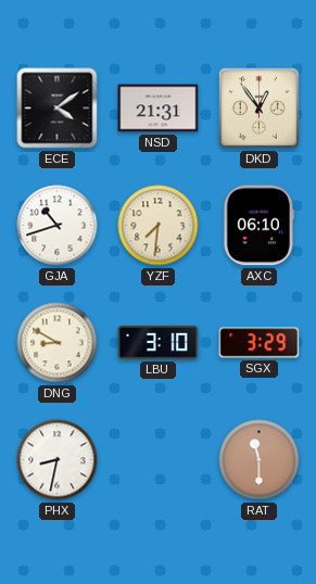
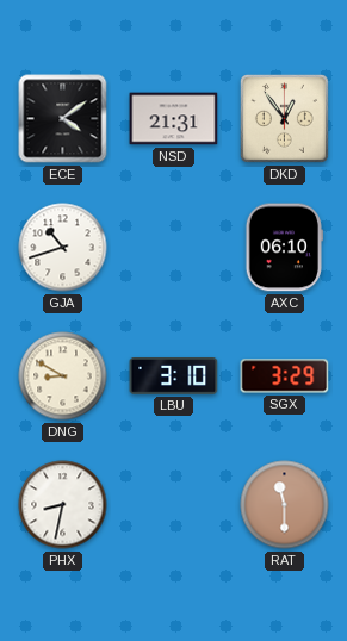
YZF: 7:31 -> none
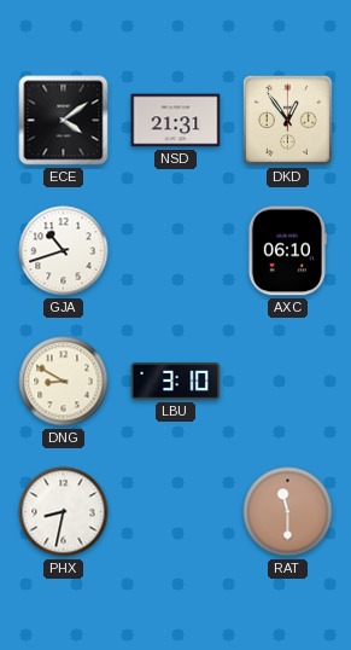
SGX: 3:29 -> none
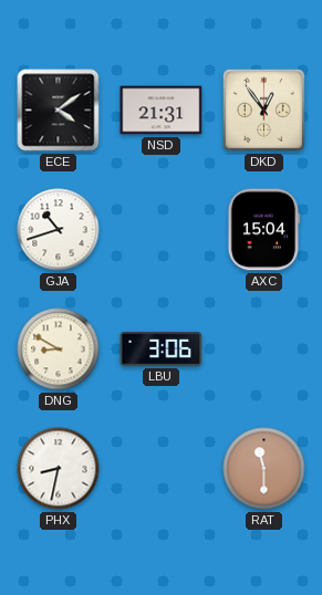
AXC: 06:10 -> 15:04
LBU: 3:10 -> 3:06
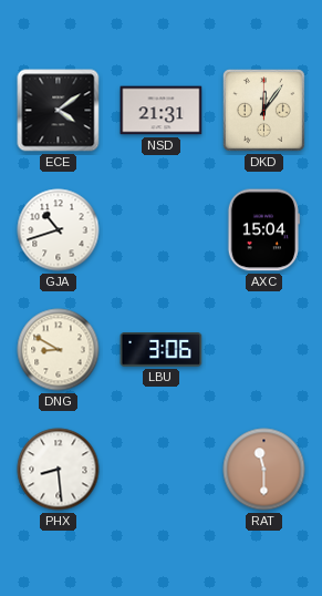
DKD: 12:54 -> 12:06
PHX: 8:32 -> 8:29
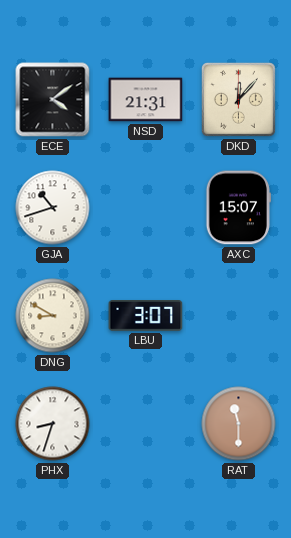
DKD: 12:06 -> 12:07
AXC: 15:04 -> 15:07
LBU: 3:06 -> 3:07
PHX: 8:29 -> 8:33
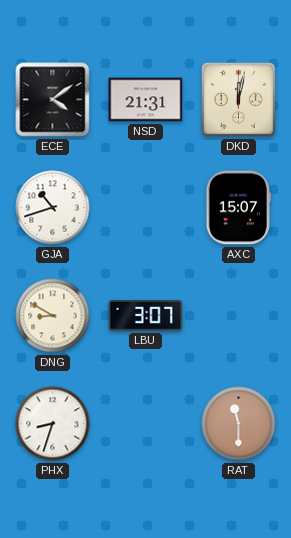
DKD: 12:07 -> 12:02
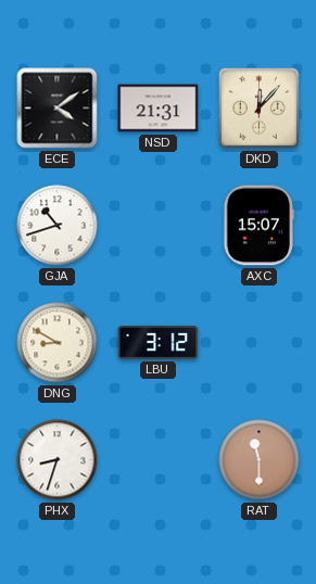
DKD: 12:02 -> 12:07
LBU: 3:07 -> 3:12
